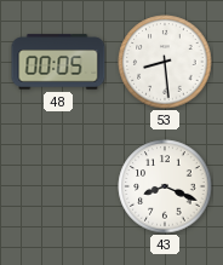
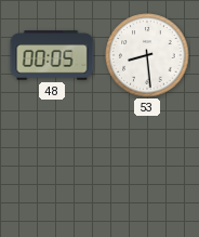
43: 8:19 -> none
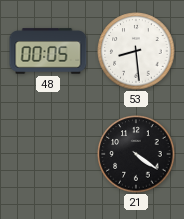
21: none -> 4:21
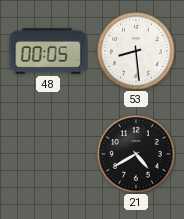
21: 4:21 -> 4:40
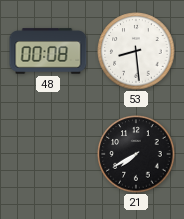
48: 00:05 -> 00:08
21: 4:40 -> 7:40
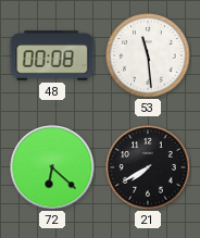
53: 8:29 -> 11:29
72: none -> 6:22
